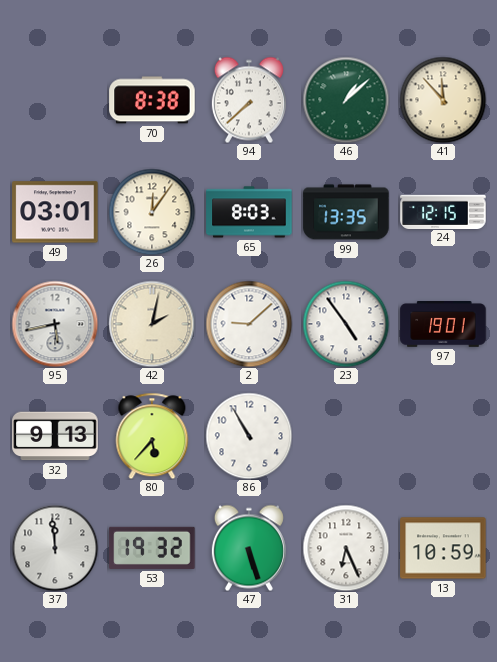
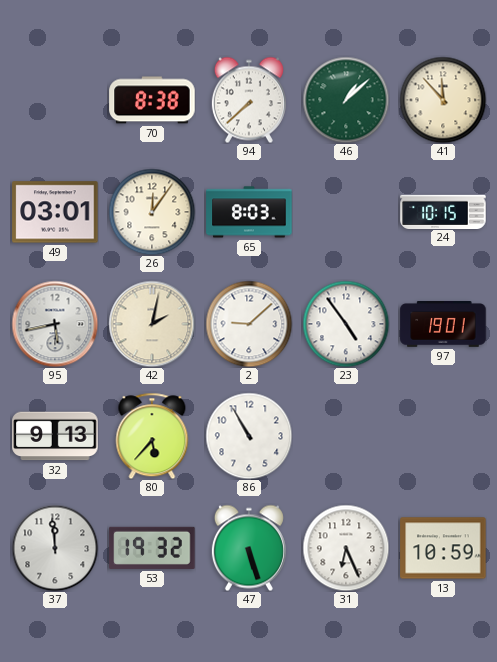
99: 13:35 -> none
24: 12:15 -> 10:15
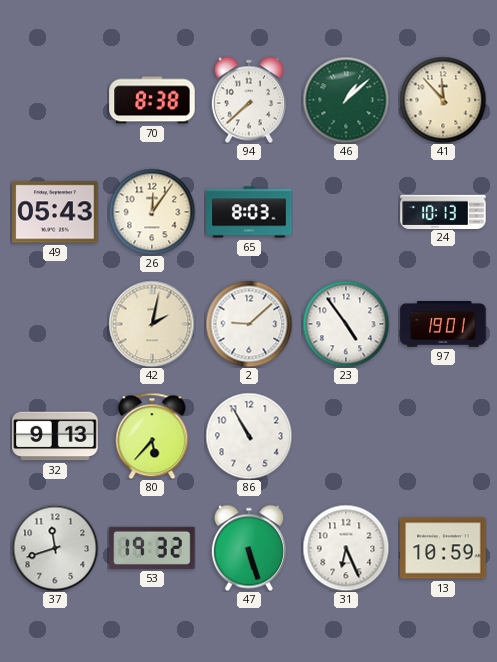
49: 03:01 -> 05:43
24: 10:15 -> 10:13
95: 5:43 -> none
37: 11:59 -> 11:42
